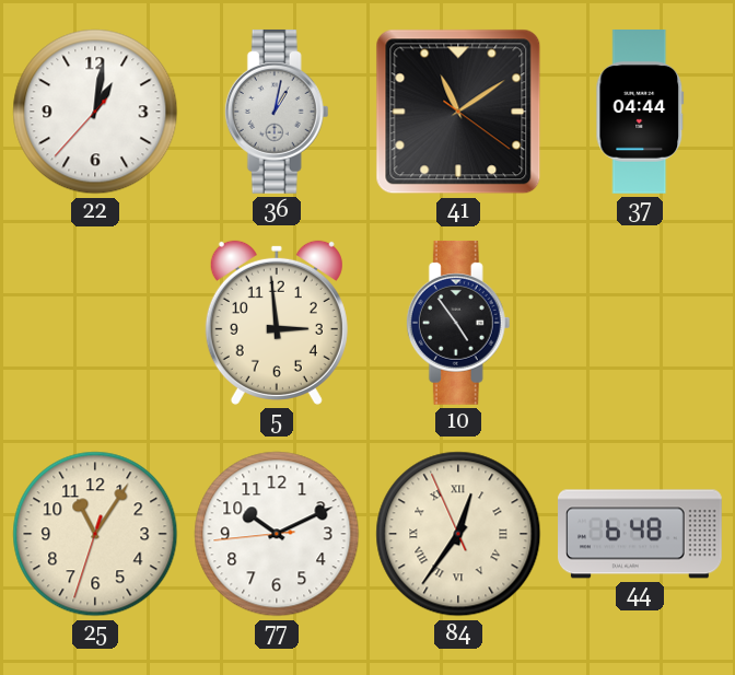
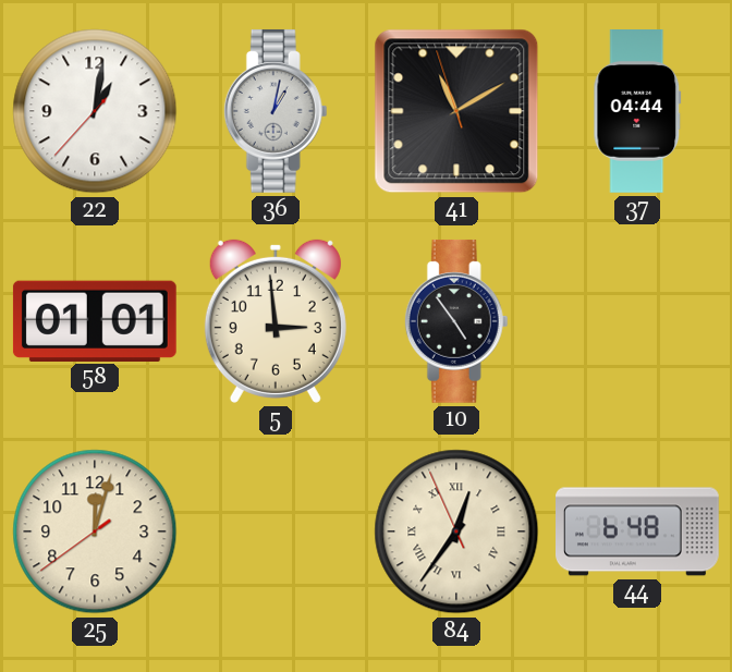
41: 11:09:21 -> 11:09:57
58: none -> 01:01
25: 11:05 -> 12:02
77: 10:10 -> none
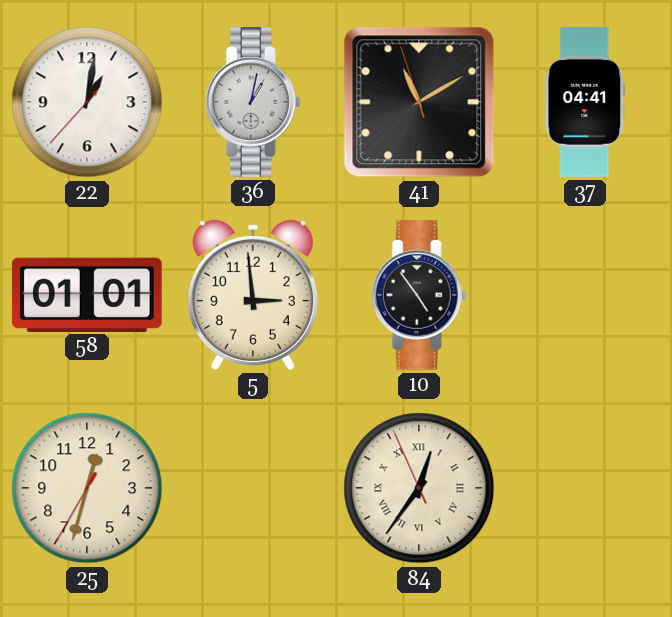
37: 04:44 -> 04:41
25: 12:02 -> 12:32
44: 6:48 -> none
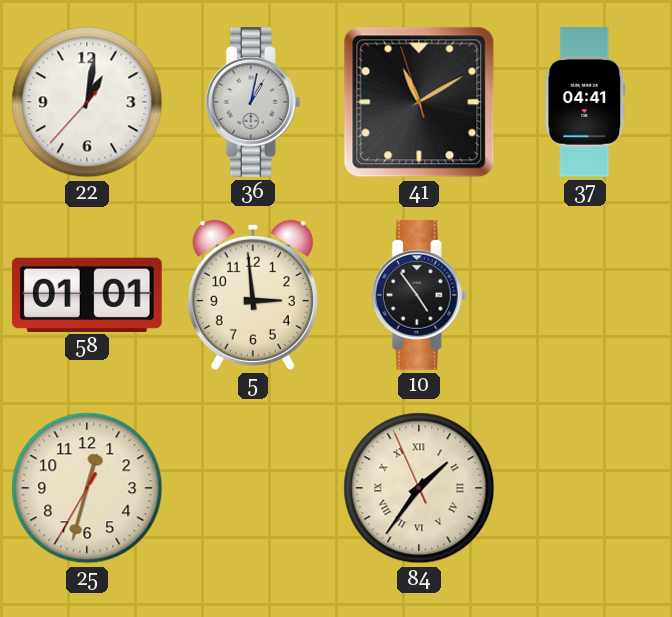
84: 12:35 -> 1:35
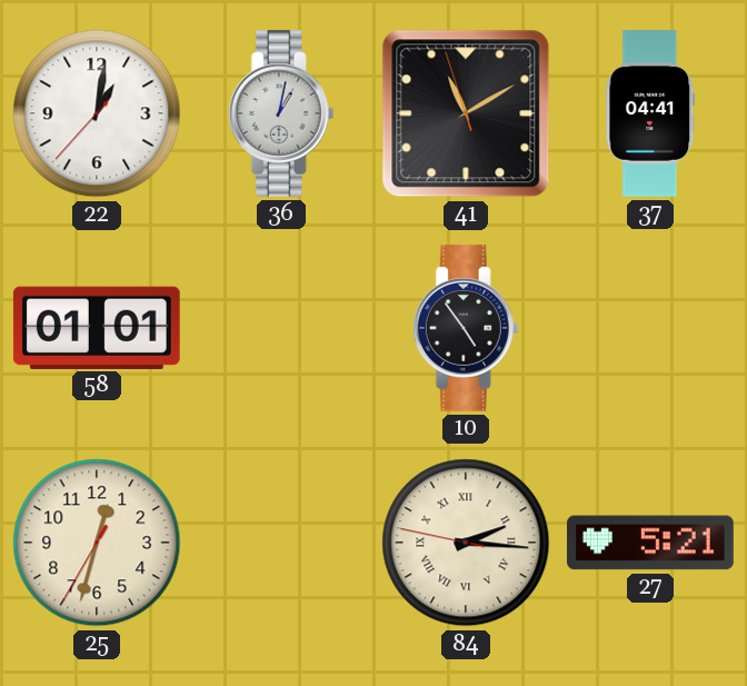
5: 2:59 -> none
84: 1:35 -> 2:15
27: none -> 5:21
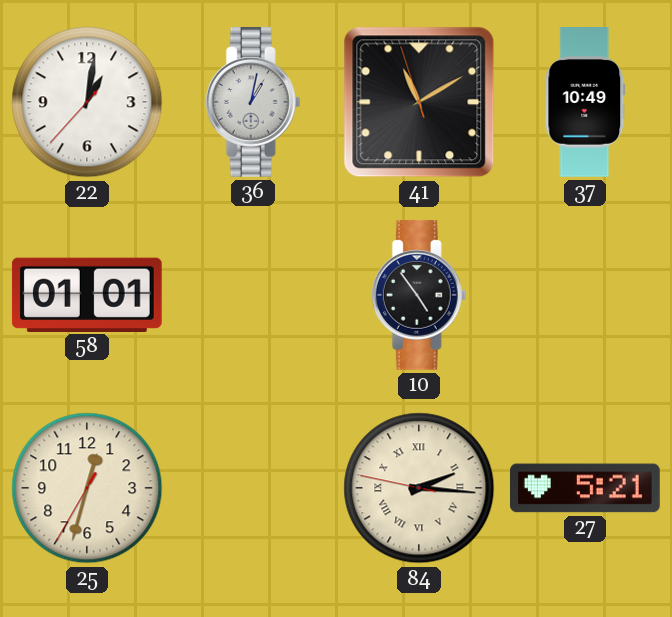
37: 04:41 -> 10:49
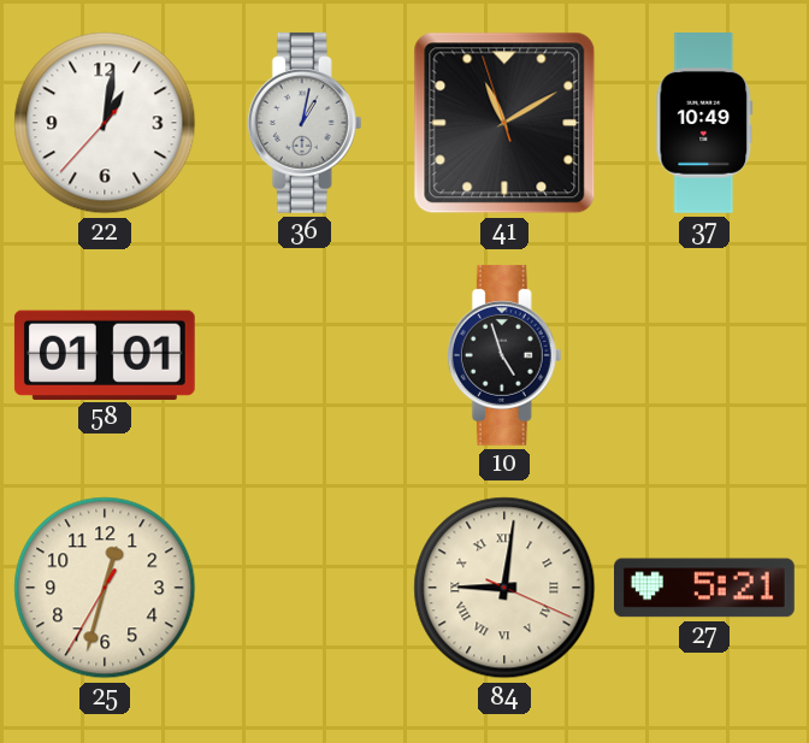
10: 4:54 -> 4:57
84: 2:15 -> 9:01
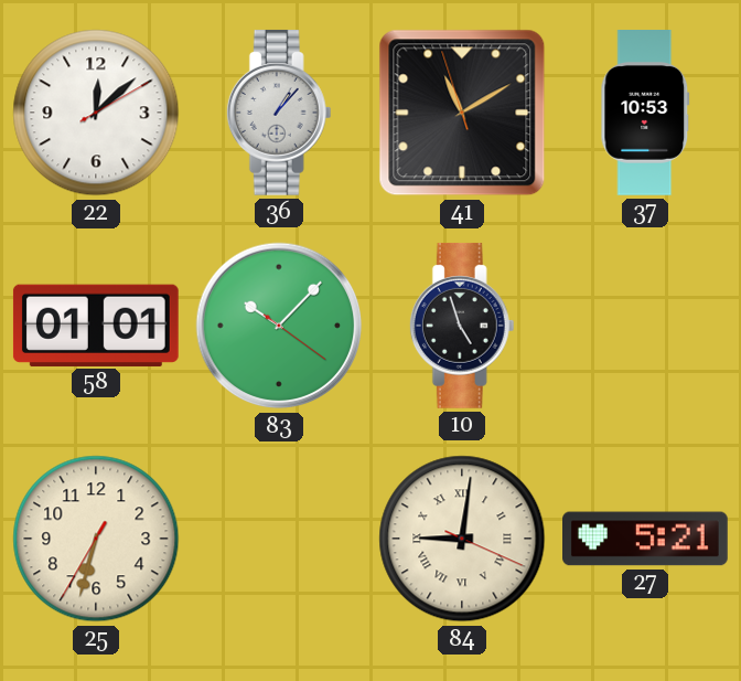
22: 1:01 -> 12:08
36: 1:02 -> 1:07
37: 10:49 -> 10:53
83: none -> 10:07
25: 12:32 -> 6:32
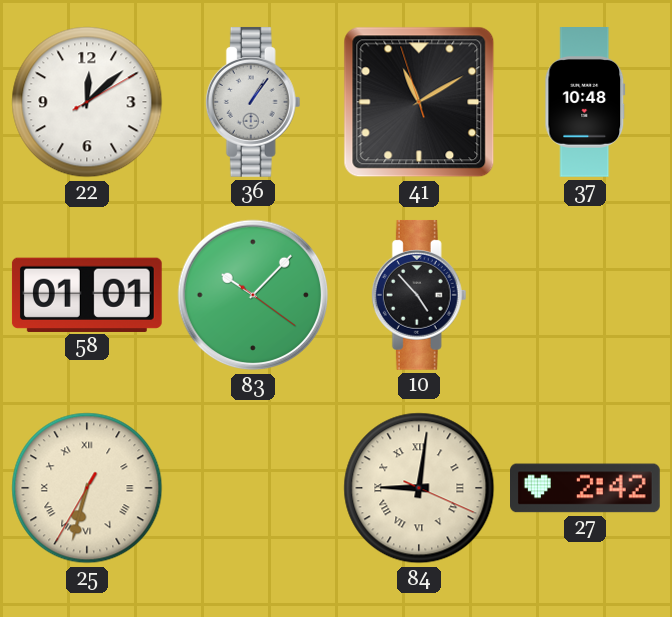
36: 1:07 -> 1:06
37: 10:53 -> 10:48
10: 4:57 -> 4:53
25 numerals: Arabic -> Roman
27: 5:21 -> 2:42
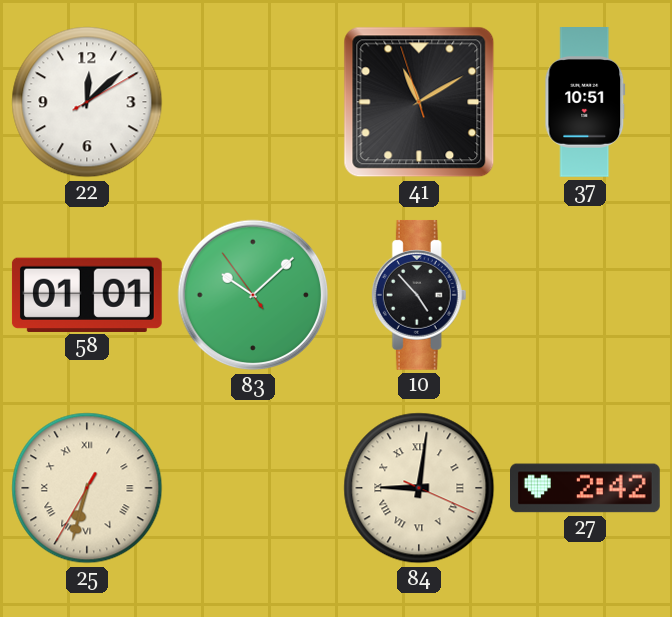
36: 1:06 -> none
37: 10:48 -> 10:51
83: 10:07:21 -> 10:07:54
